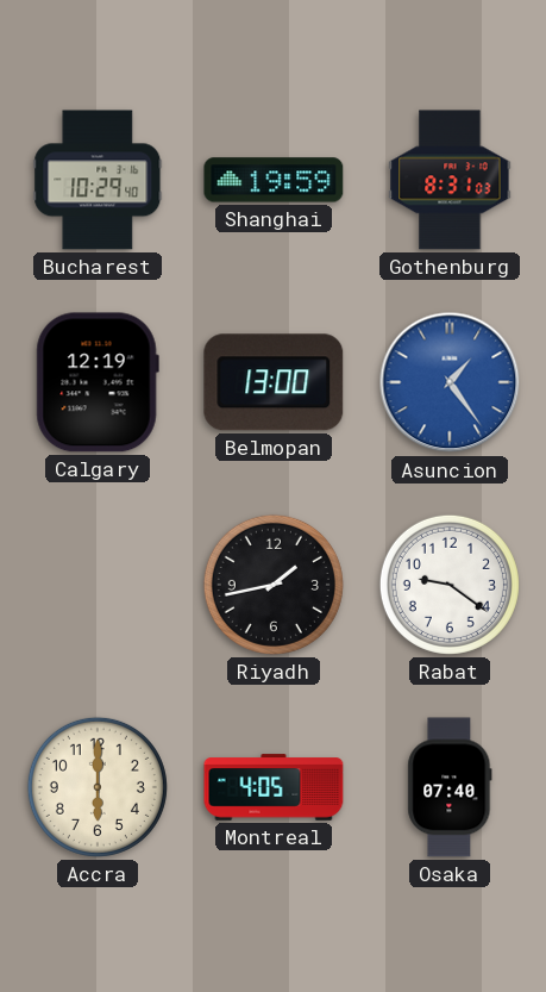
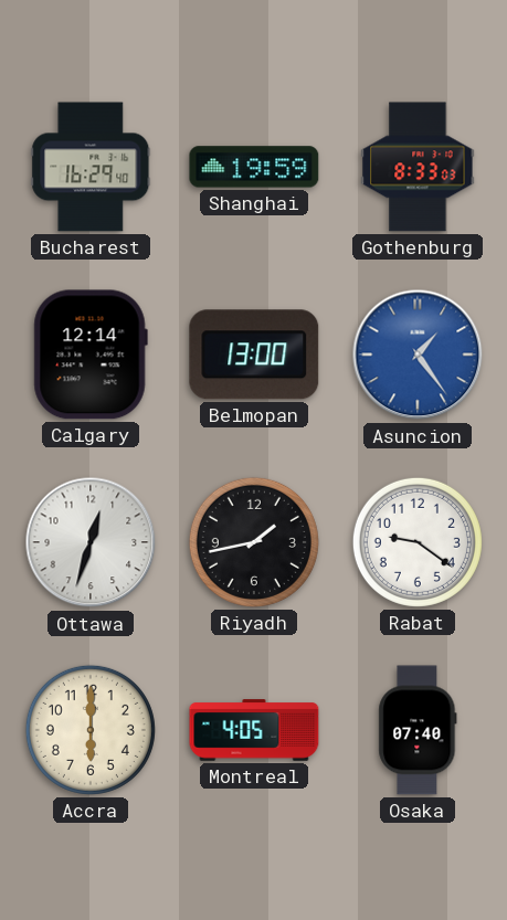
Bucharest: 10:29 -> 16:29
Gothenburg: 8:31 -> 8:33
Calgary: 12:19 -> 12:14
Ottawa: none -> 12:33
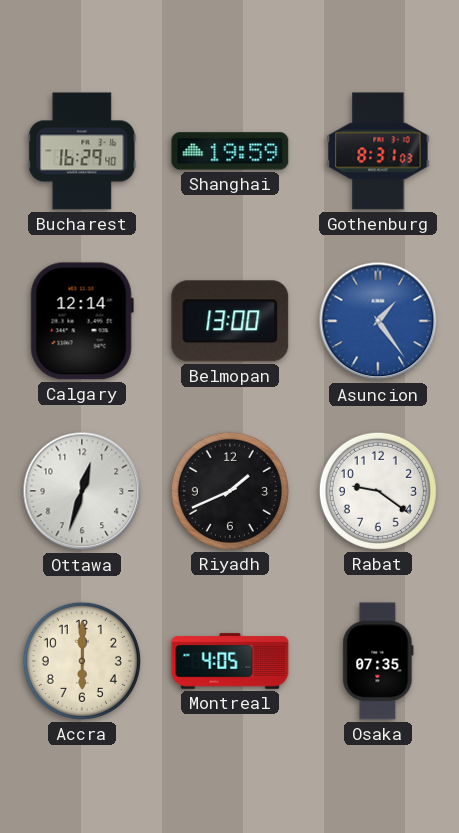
Gothenburg: 8:33 -> 8:31
Riyadh: 1:43 -> 1:41
Osaka: 07:40 -> 07:35
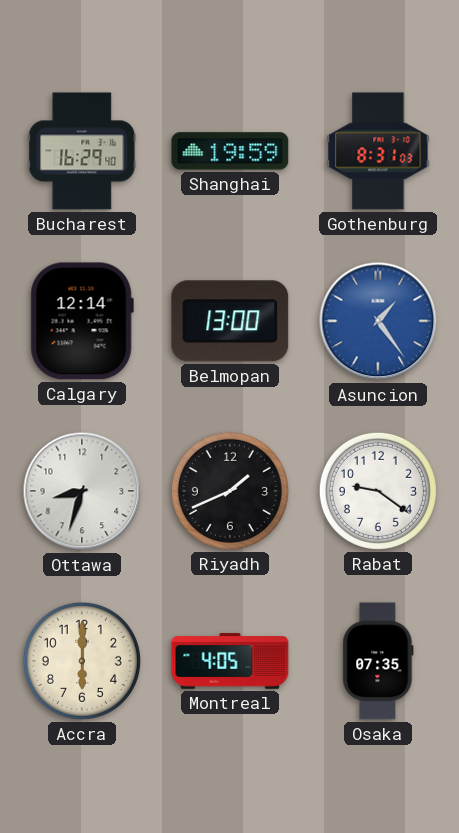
Ottawa: 12:33 -> 8:33
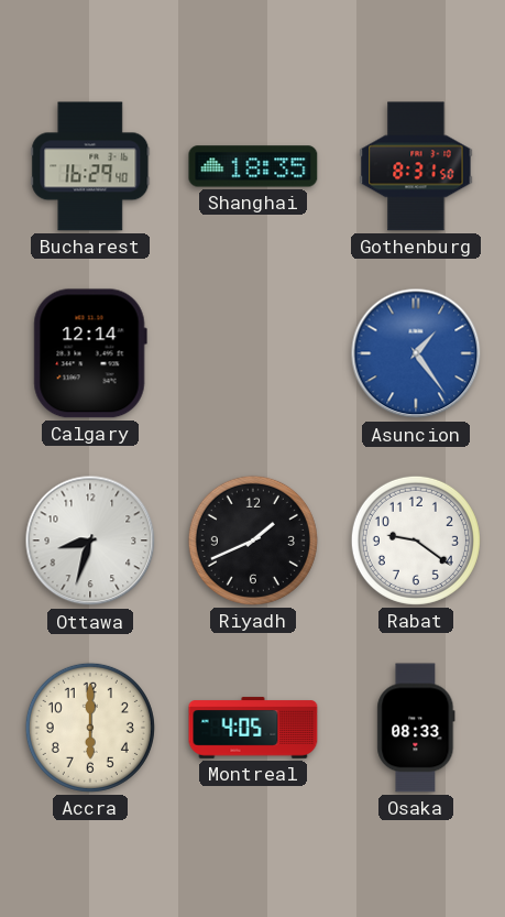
Shanghai: 19:59 -> 18:35
Gothenburg: 8:31:03 -> 8:31:50
Belmopan: 13:00 -> none
Osaka: 07:35 -> 08:33
